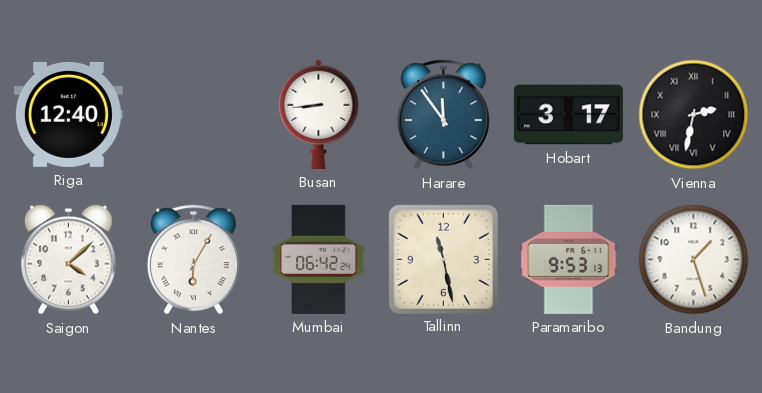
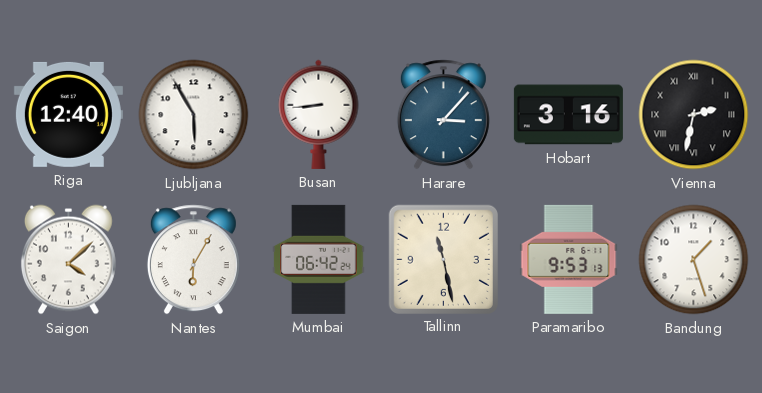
Ljubljana: none -> 5:55
Harare: 11:54 -> 3:07
Hobart: 3:17 -> 3:16
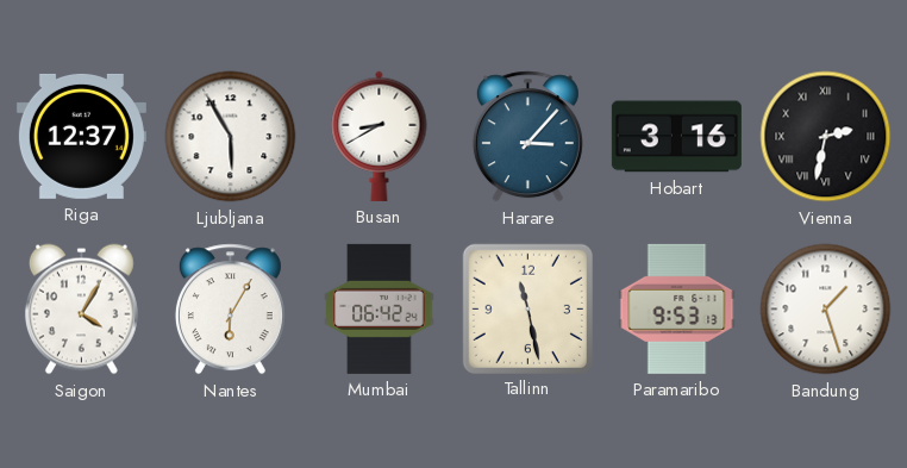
Riga: 12:40 -> 12:37
Busan: 8:44 -> 8:40
Saigon: 4:08 -> 4:05
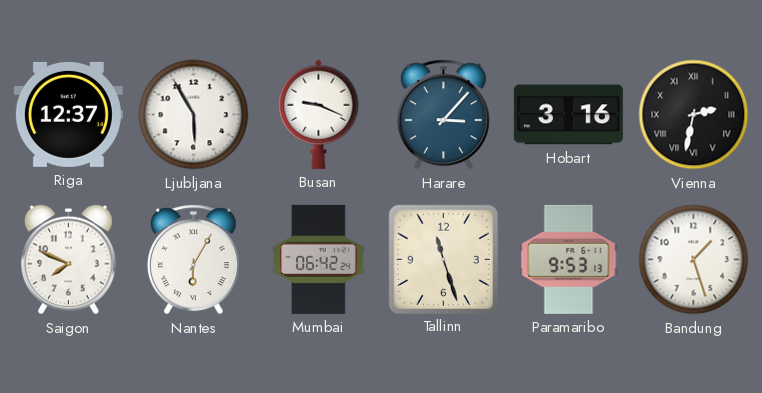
Busan: 8:40 -> 9:19
Saigon: 4:05 -> 7:49
Tallinn: 11:28 -> 11:27
